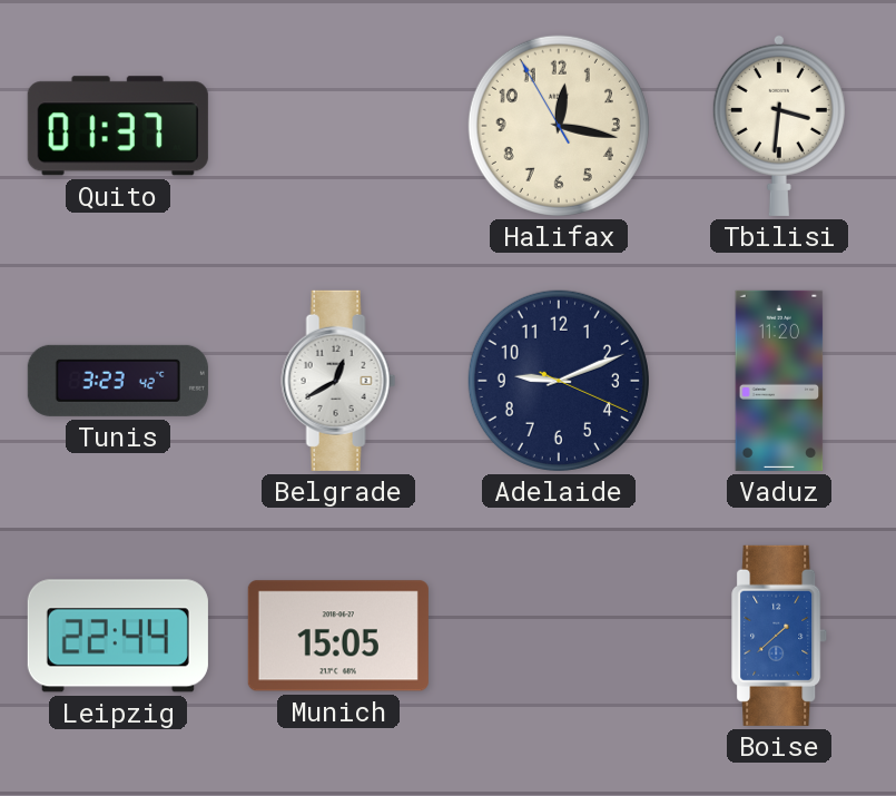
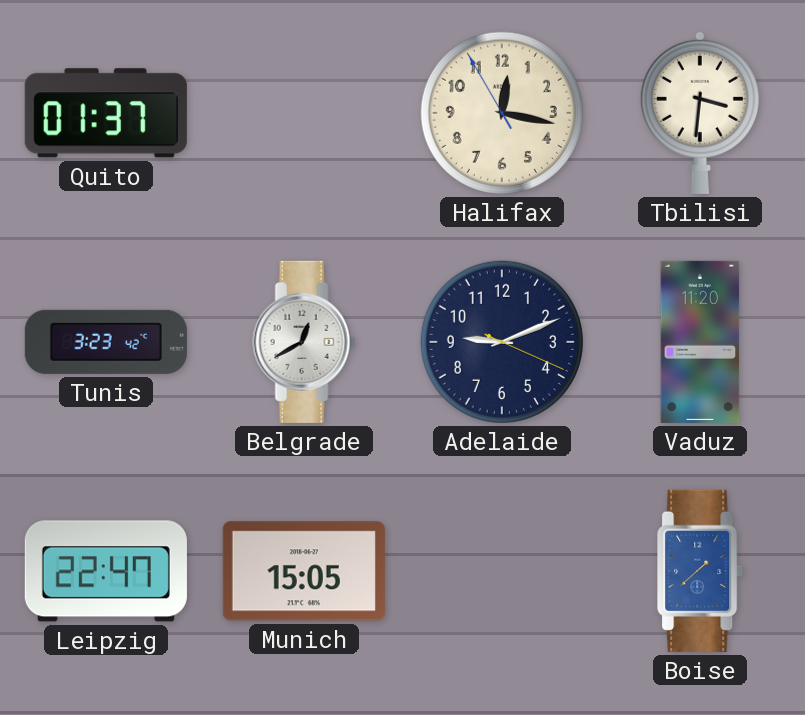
Leipzig: 22:44 -> 22:47
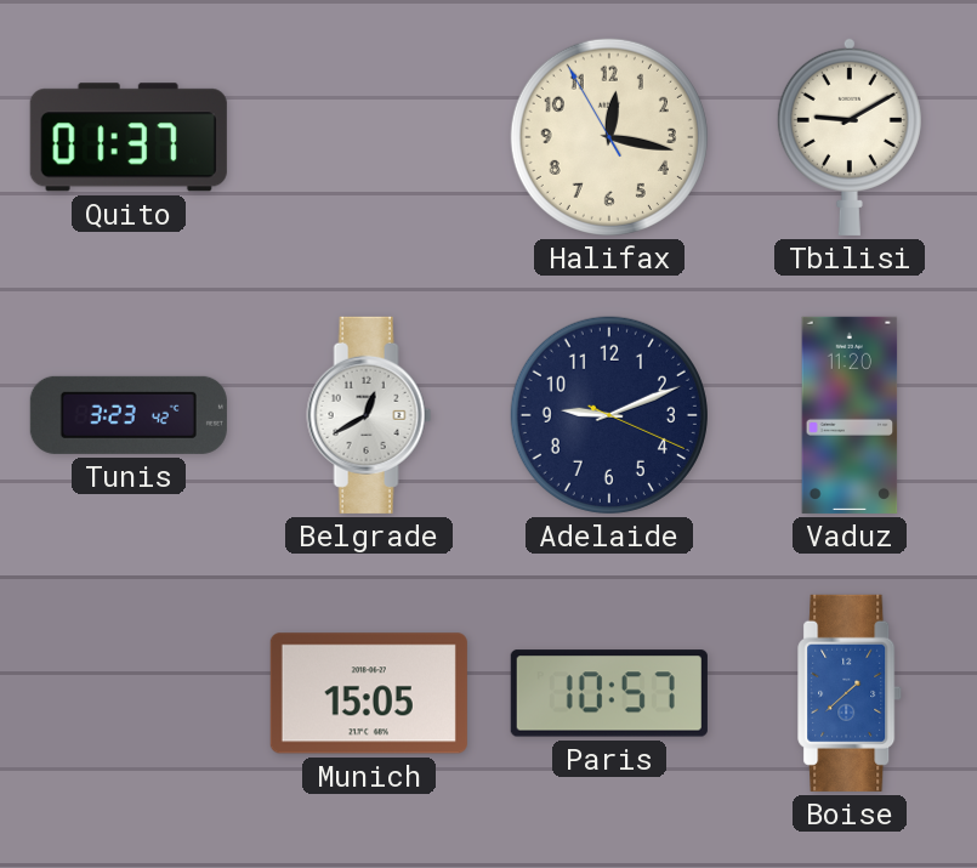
Tbilisi: 3:31 -> 9:10
Leipzig: 22:47 -> none
Paris: none -> 10:57
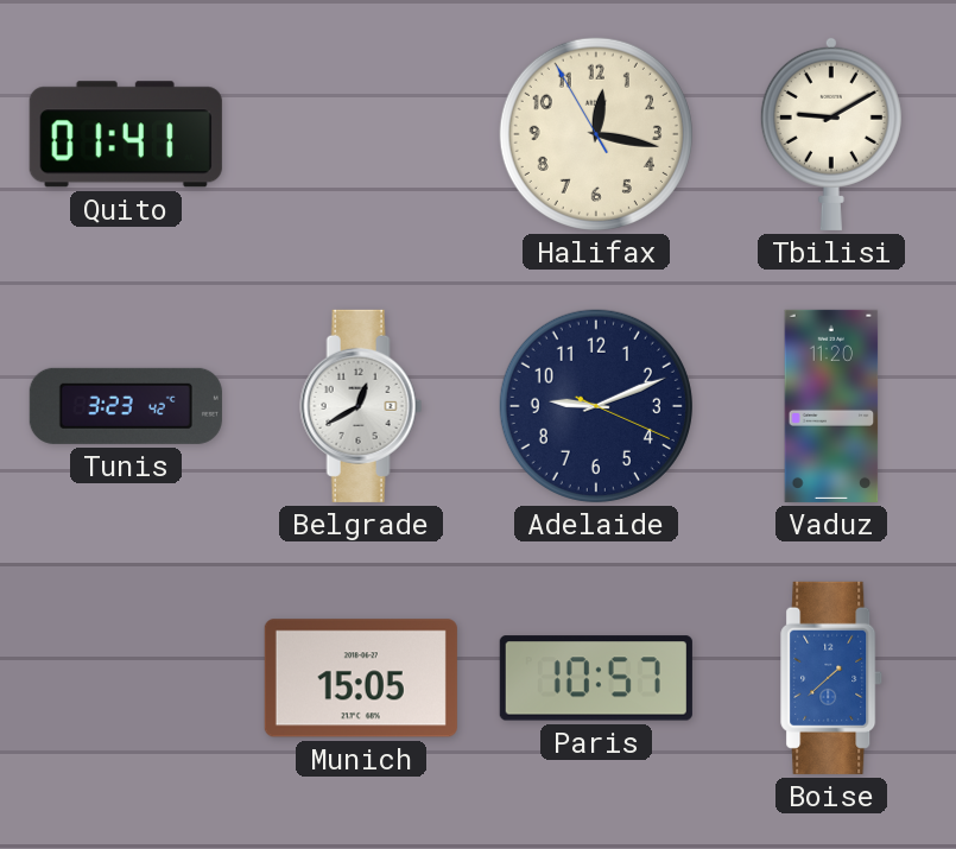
Quito: 01:37 -> 01:41
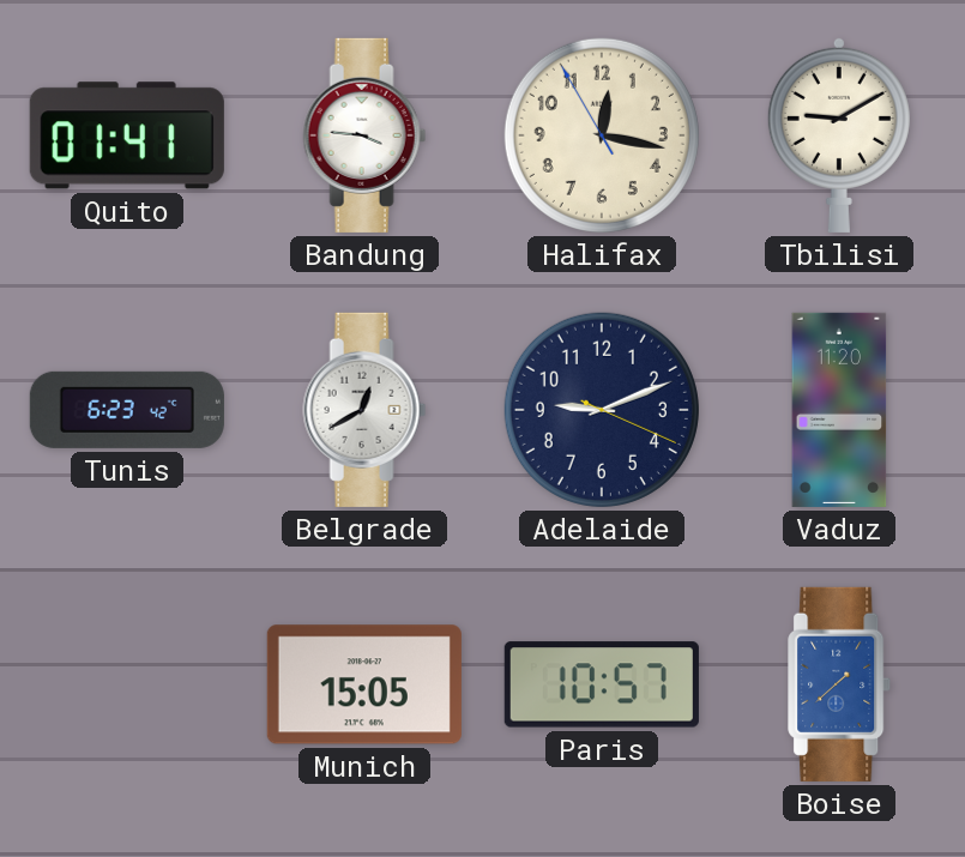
Bandung: none -> 3:46
Tunis: 3:23 -> 6:23
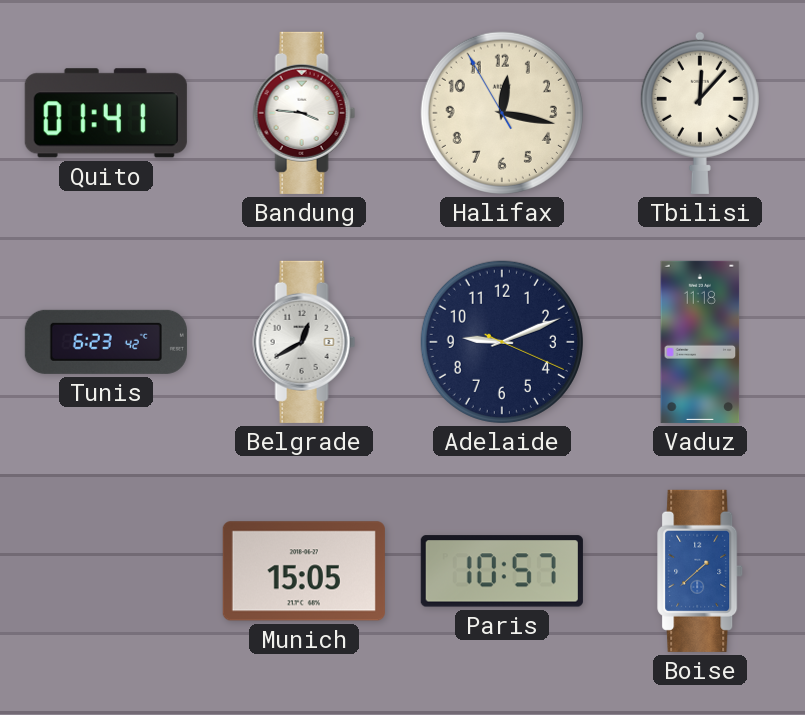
Tbilisi: 9:10 -> 12:07
Vaduz: 11:20 -> 11:18
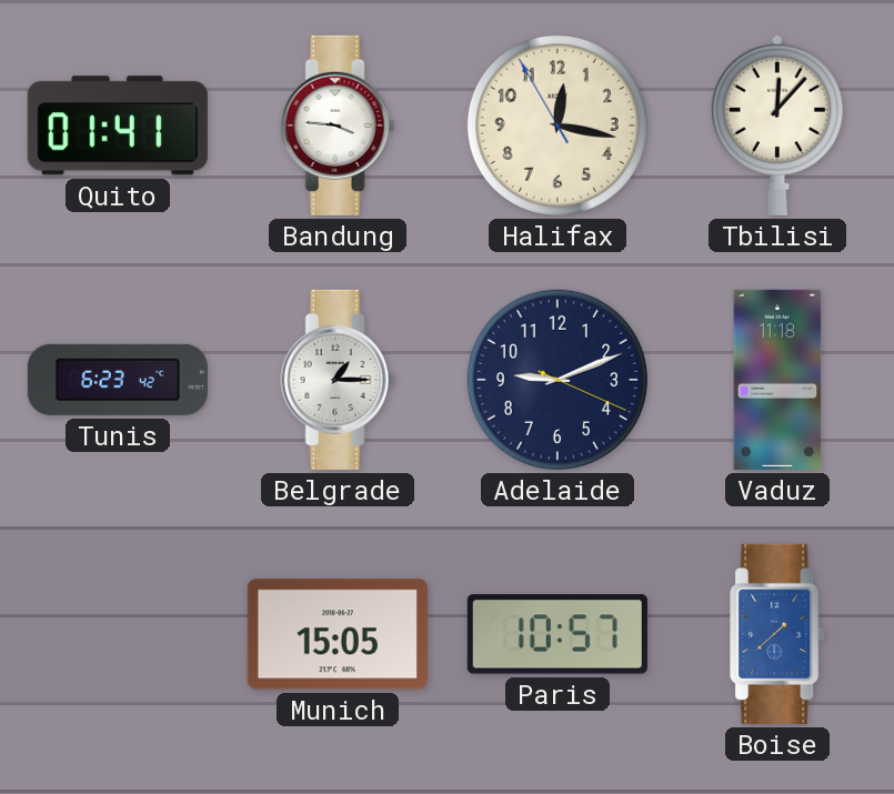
Belgrade: 12:40 -> 1:15
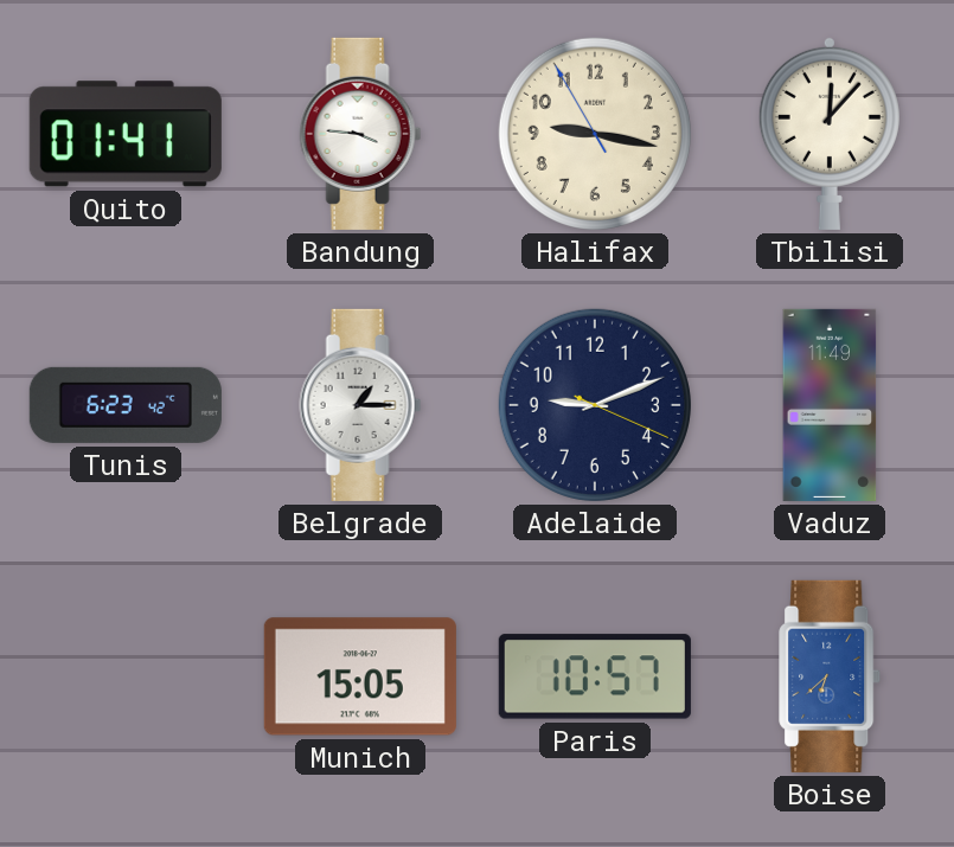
Halifax: 12:16 -> 9:16
Vaduz: 11:18 -> 11:49
Boise: 1:38 -> 6:38
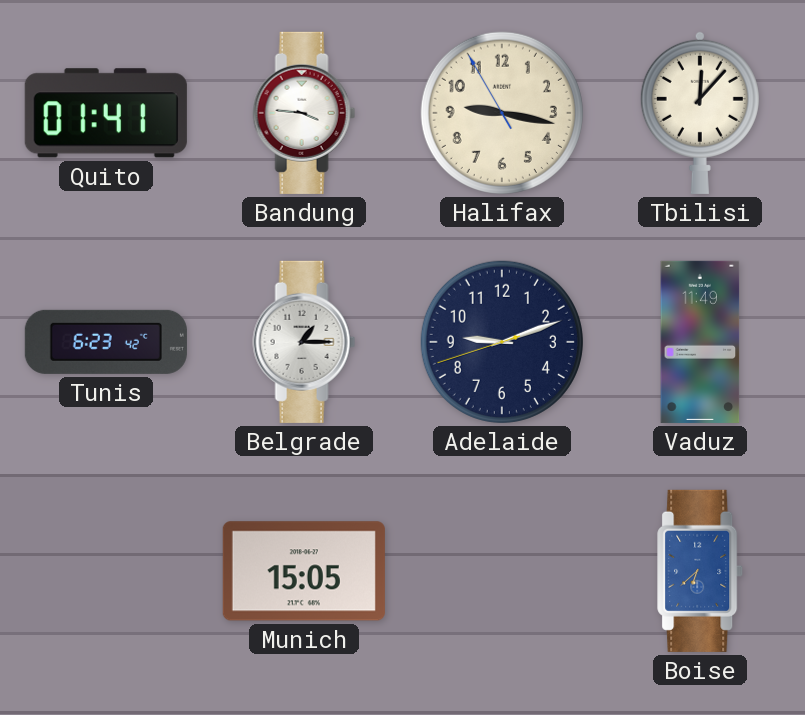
Adelaide: 9:11:19 -> 9:11:42
Paris: 10:57 -> none
